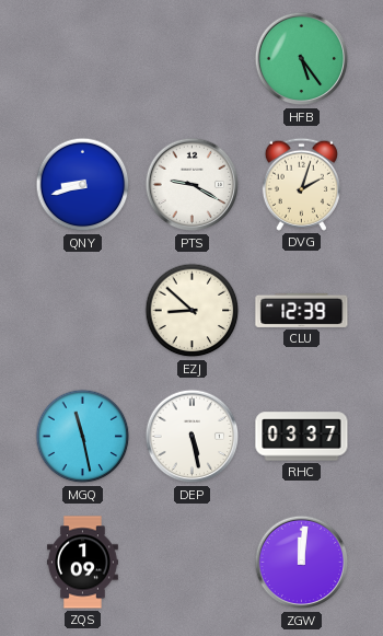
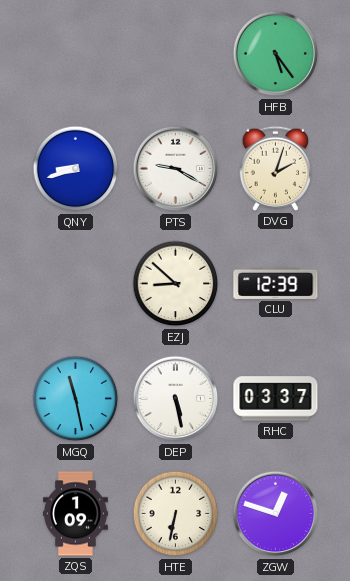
HTE: none -> 6:32
ZGW: 12:01 -> 12:48
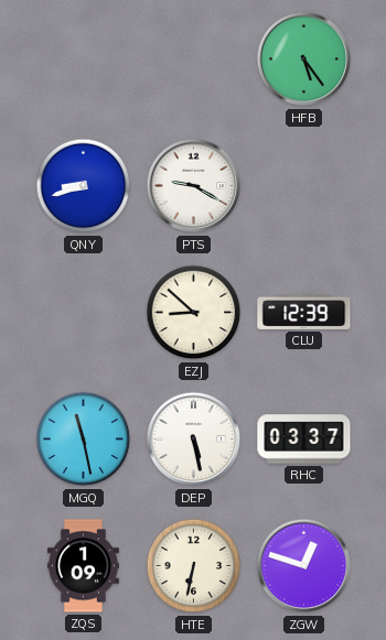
DVG: 2:03 -> none
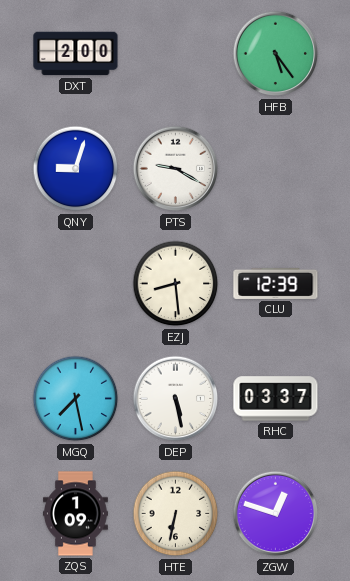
DXT: none -> 2:00
QNY: 8:42 -> 9:03
EZJ: 8:52 -> 8:29
MGQ: 11:28 -> 7:28
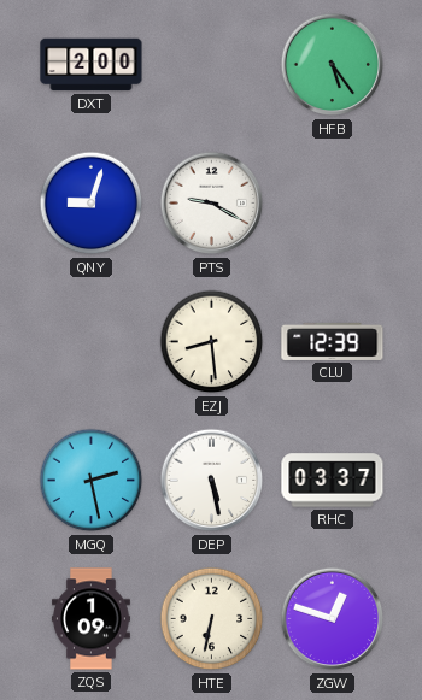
MGQ: 7:28 -> 2:28
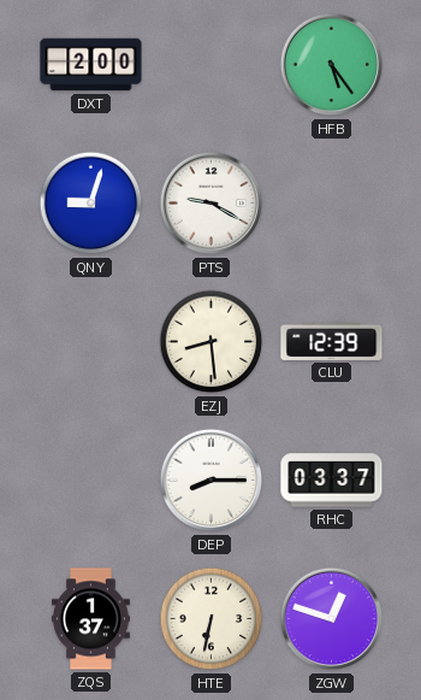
MGQ: 2:28 -> none
DEP: 5:28 -> 8:15
ZQS: 1:09 -> 1:37
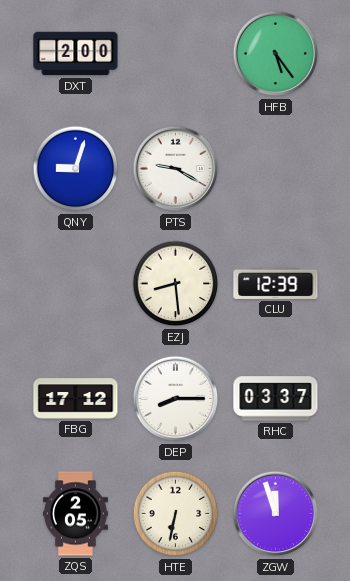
FBG: none -> 17:12
ZQS: 1:37 -> 2:05
ZGW: 12:48 -> 11:57
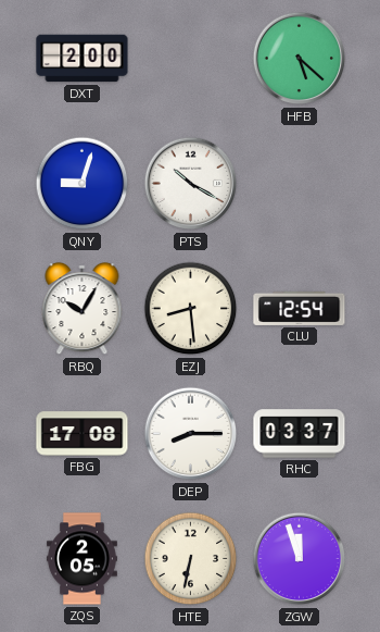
HFB: 5:24 -> 5:22
PTS: 9:20 -> 10:20
RBQ: none -> 10:05
CLU: 12:39 -> 12:54
FBG: 17:12 -> 17:08
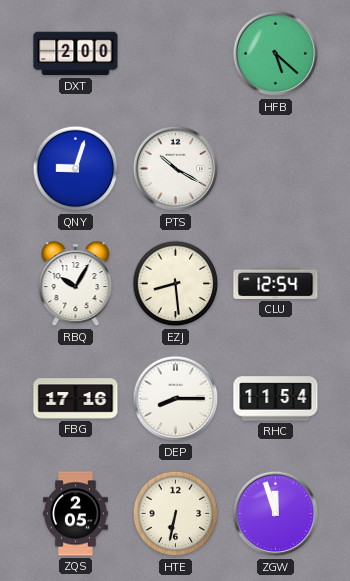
FBG: 17:08 -> 17:16
RHC: 03:37 -> 11:54
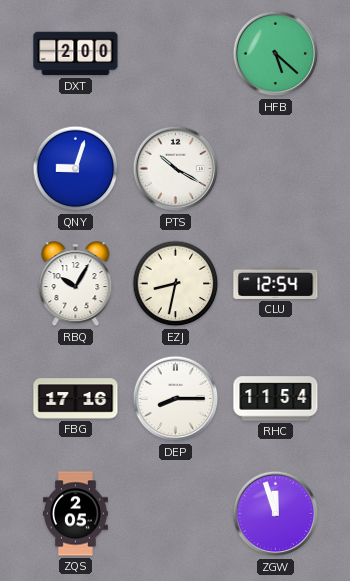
EZJ: 8:29 -> 8:32
HTE: 6:32 -> none
